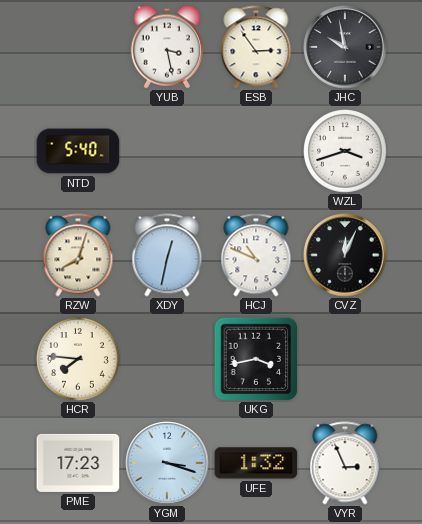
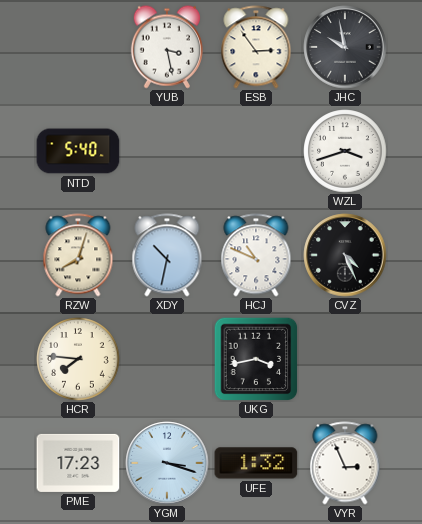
XDY: 12:32 -> 10:32
CVZ: 12:04 -> 4:26
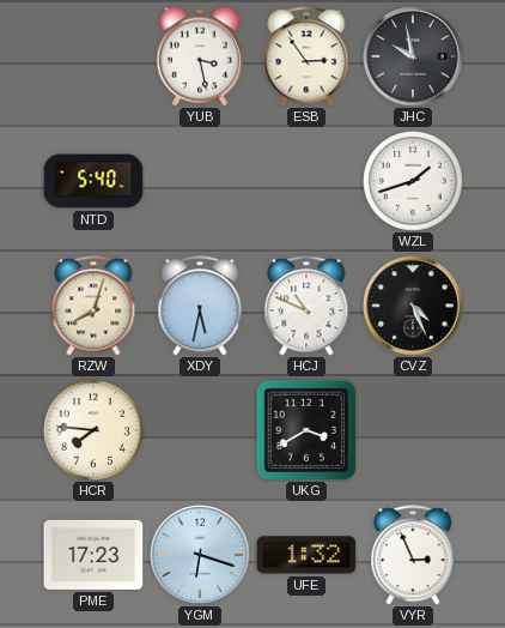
WZL: 3:42 -> 1:42
XDY: 10:32 -> 5:32
UKG: 3:43 -> 3:40
YGM: 3:18 -> 6:18
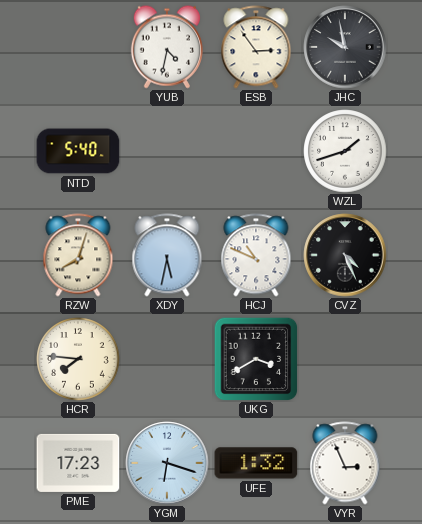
YUB: 3:28 -> 4:32
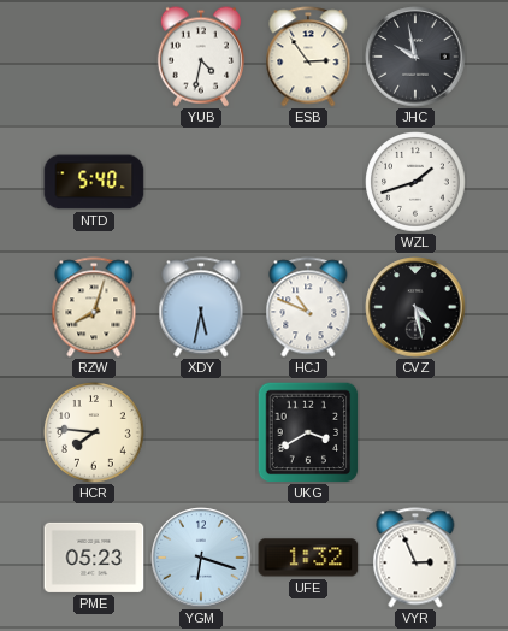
CVZ: 4:26 -> 4:28
PME: 17:23 -> 05:23
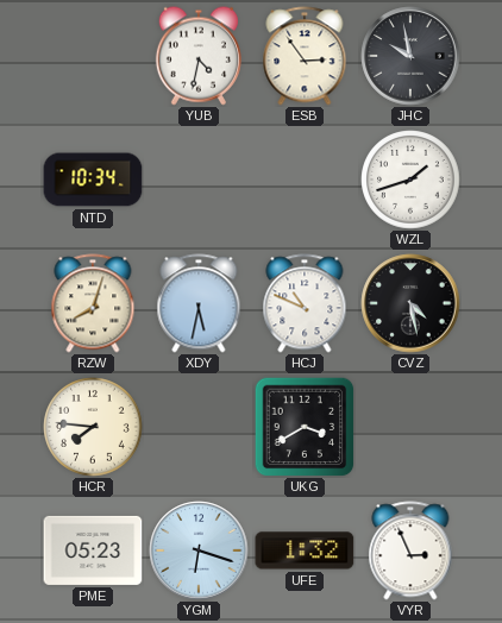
NTD: 5:40 -> 10:34
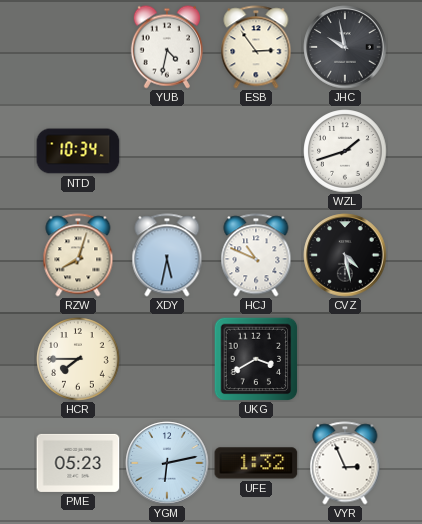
HCR: 7:46 -> 7:45
YGM: 6:18 -> 6:13
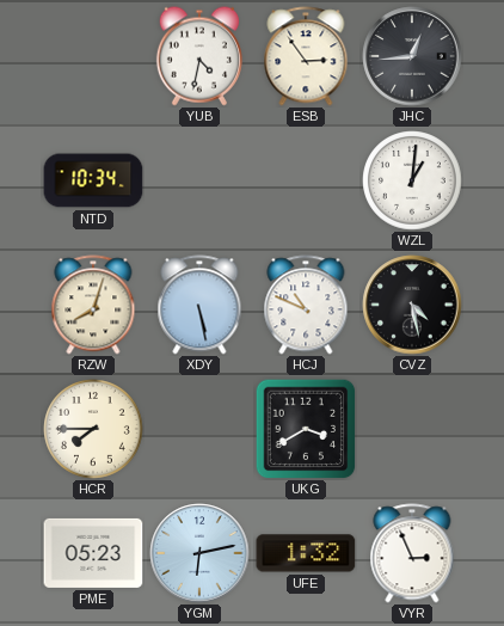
JHC: 9:58 -> 12:44
WZL: 1:42 -> 1:01
XDY: 5:32 -> 5:28
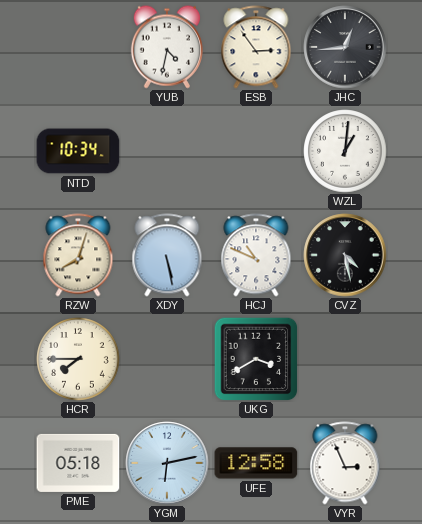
PME: 05:23 -> 05:18
UFE: 1:32 -> 12:58
